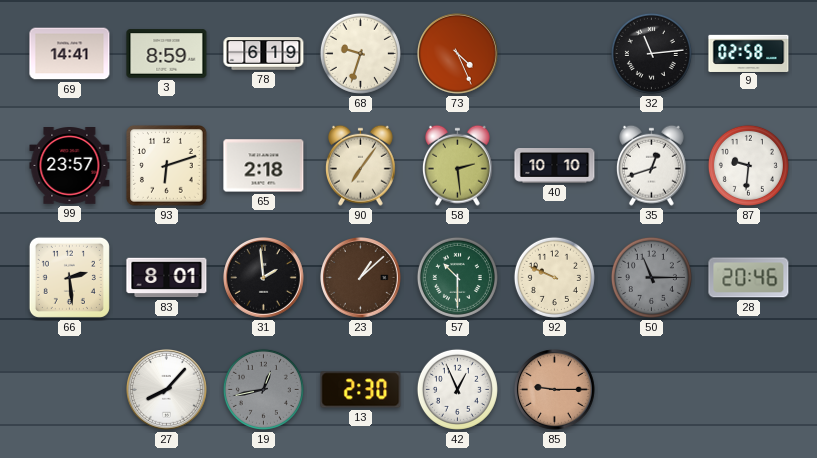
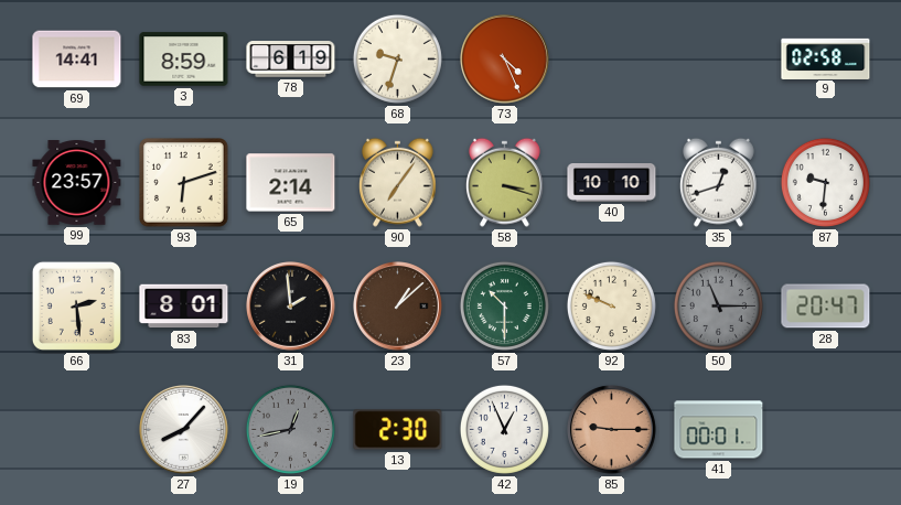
32: 11:14 -> none
65: 2:18 -> 2:14
58: 2:29 -> 3:18
28: 20:46 -> 20:47
41: none -> 00:01
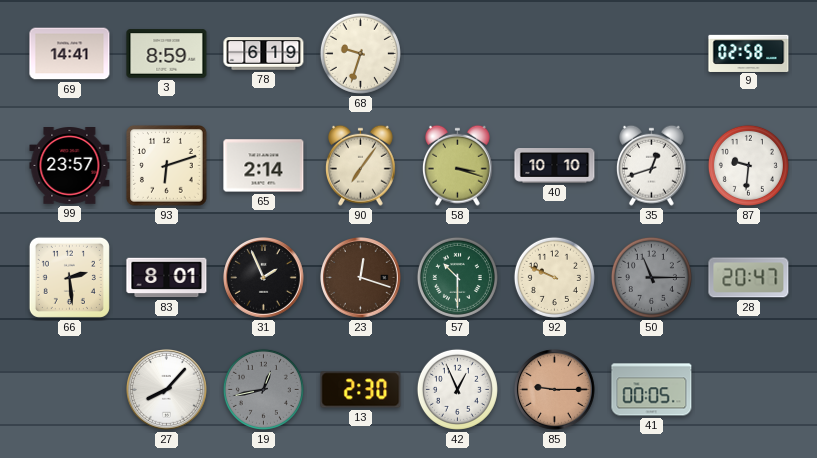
73: 4:26 -> none
31: 1:59 -> 1:56
23: 1:08 -> 12:18
41: 00:01 -> 00:05
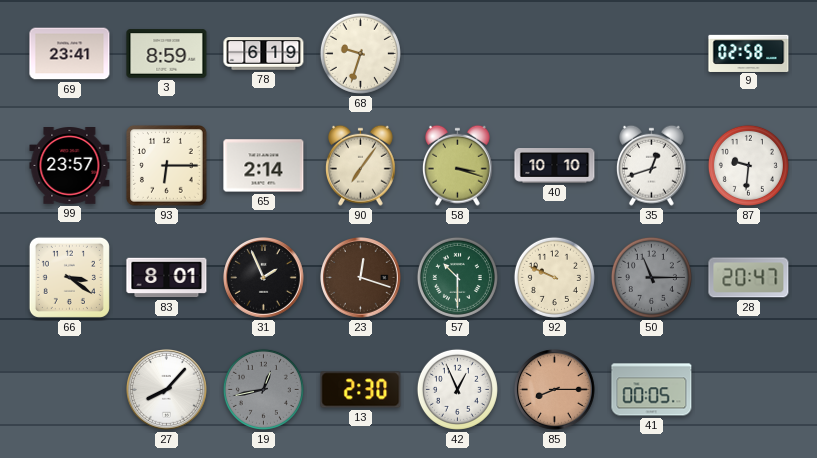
69: 14:41 -> 23:41
93: 6:12 -> 6:15
66: 2:29 -> 3:21
85: 9:15 -> 8:15
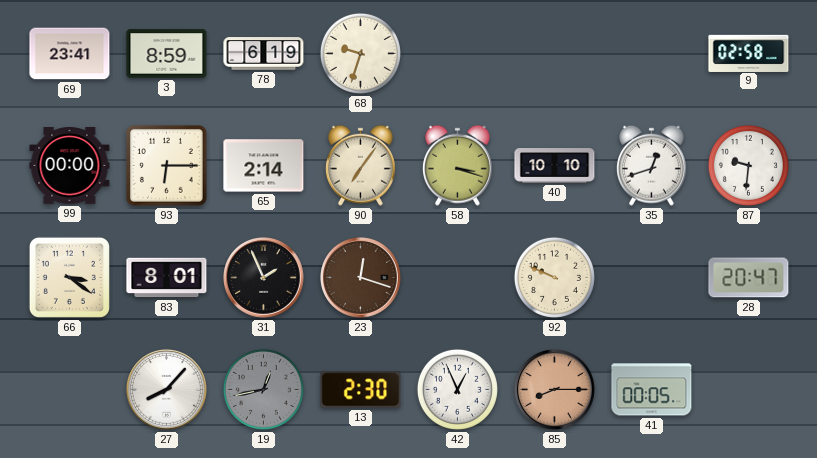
99: 23:57 -> 00:00
57: 10:30 -> none
50: 11:15 -> none
